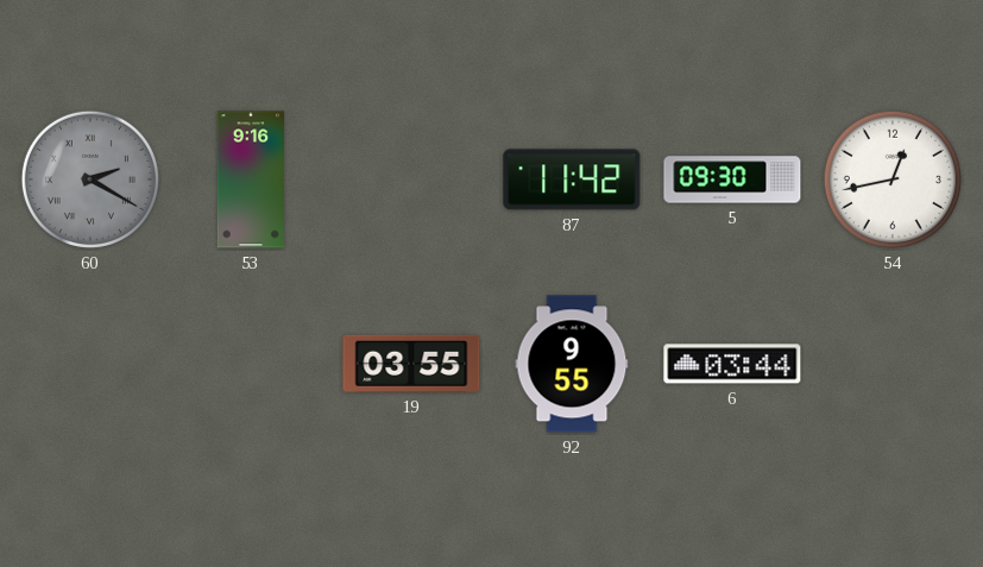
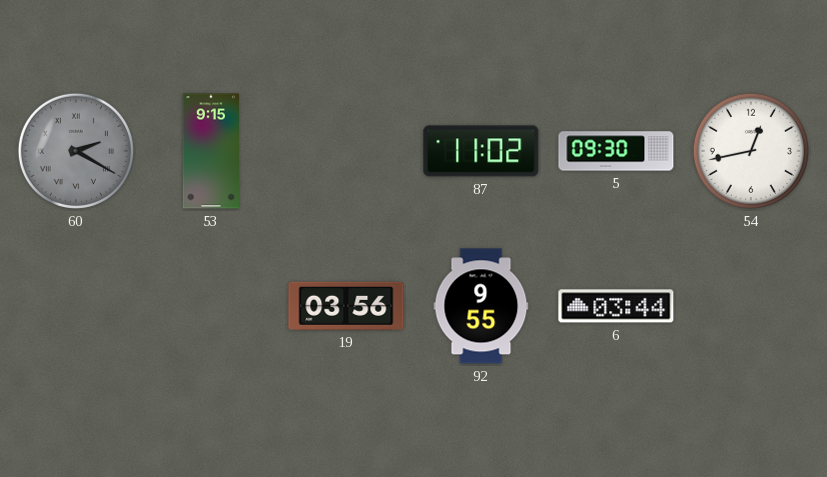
53: 9:16 -> 9:15
87: 11:42 -> 11:02
19: 03:55 -> 03:56
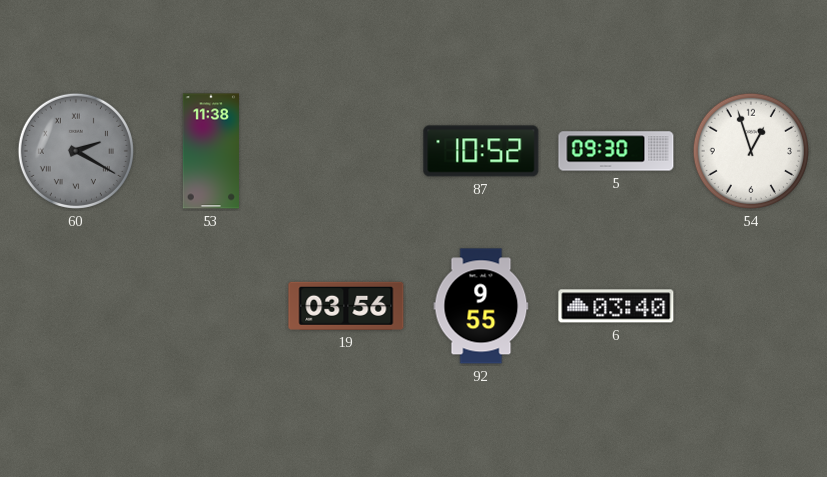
53: 9:15 -> 11:38
87: 11:02 -> 10:52
54: 12:43 -> 12:57
6: 03:44 -> 03:40
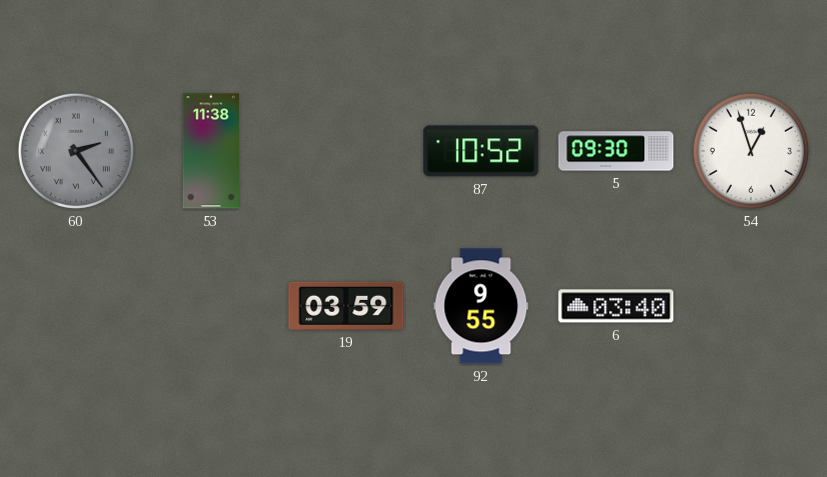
60: 2:20 -> 2:24
19: 03:56 -> 03:59
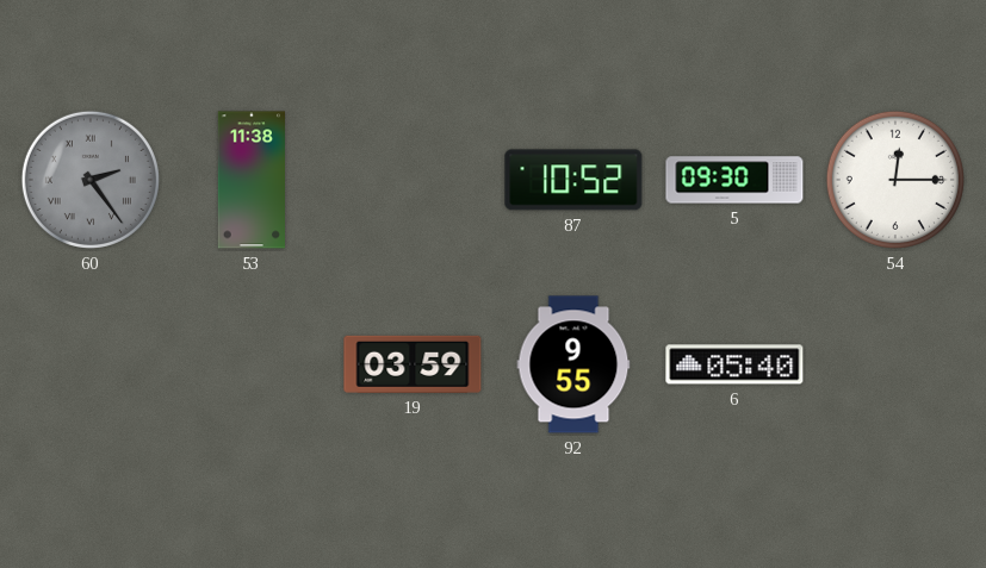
54: 12:57 -> 12:15
6: 03:40 -> 05:40
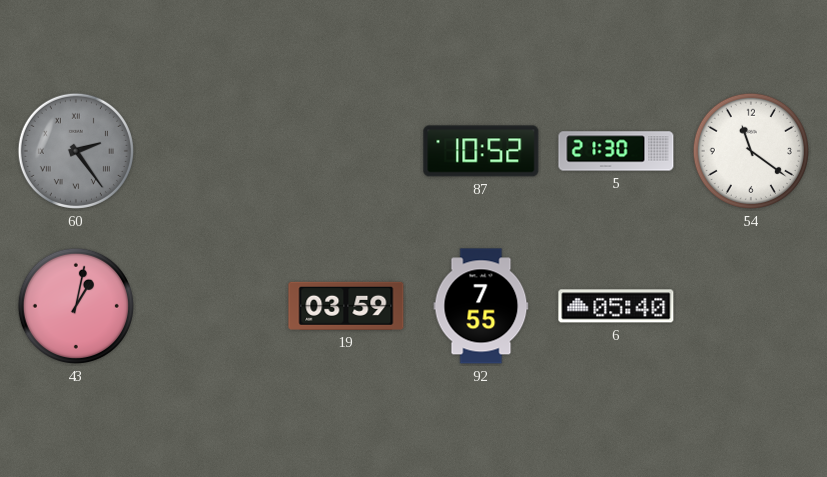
53: 11:38 -> none
5: 09:30 -> 21:30
54: 12:15 -> 11:21
43: none -> 1:02
92: 9:55 -> 7:55
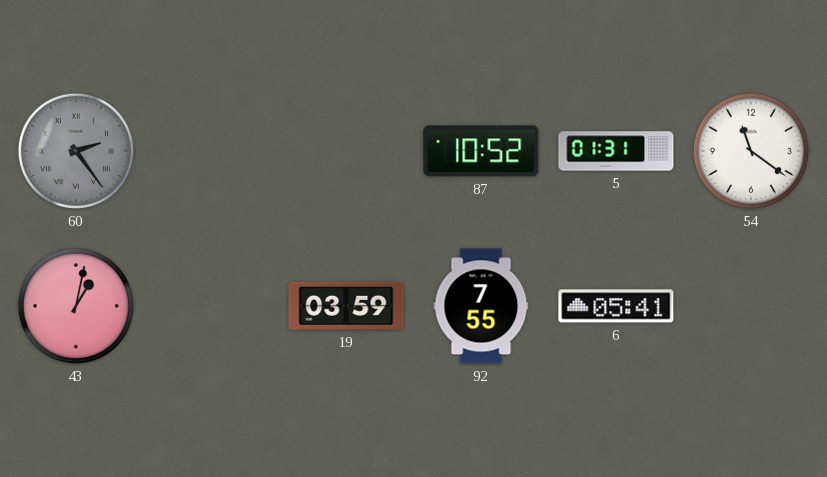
5: 21:30 -> 01:31
6: 05:40 -> 05:41
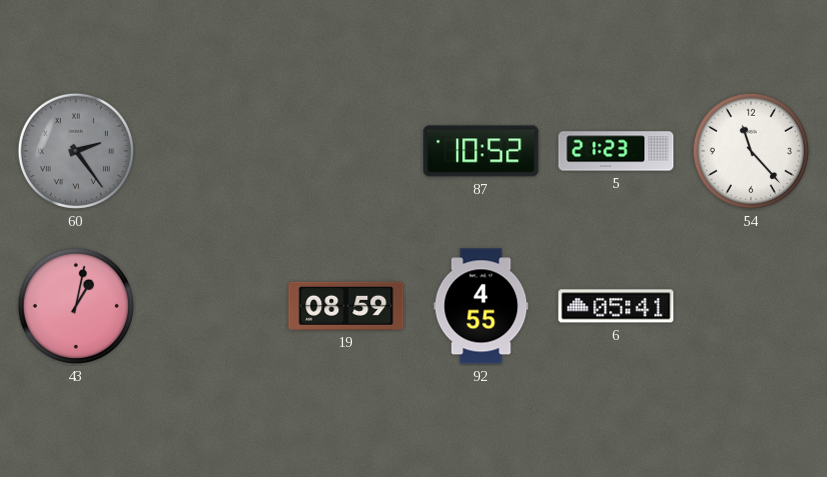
5: 01:31 -> 21:23
54: 11:21 -> 11:23
19: 03:59 -> 08:59
92: 7:55 -> 4:55
